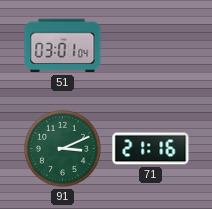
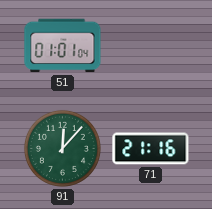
51: 03:01 -> 01:01
91: 3:11 -> 12:07
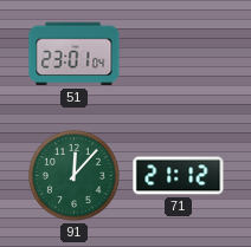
51: 01:01 -> 23:01
71: 21:16 -> 21:12
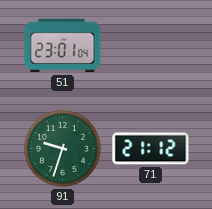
91: 12:07 -> 9:33
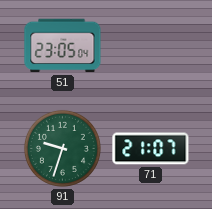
51: 23:01 -> 23:05
71: 21:12 -> 21:07
